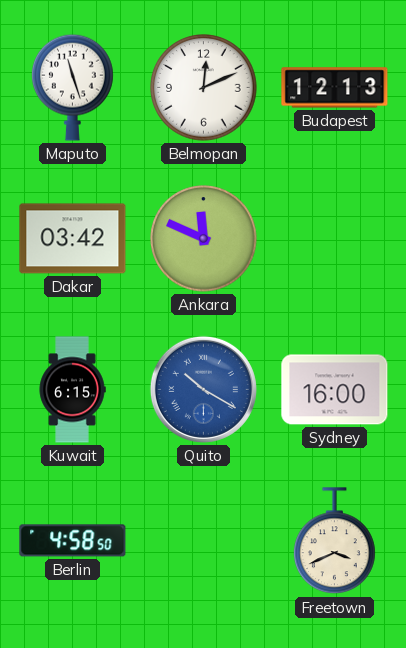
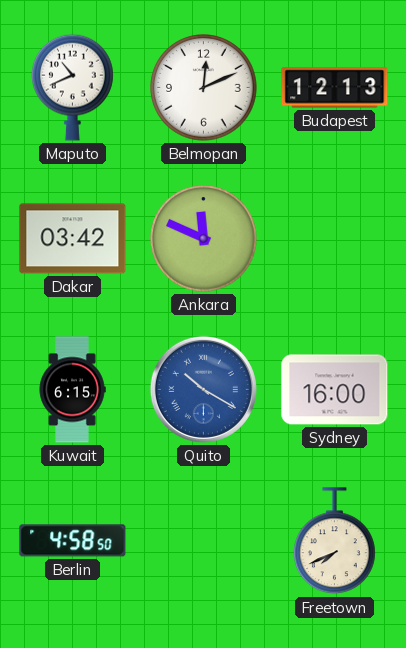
Maputo: 11:27 -> 10:41
Freetown: 3:41 -> 7:41
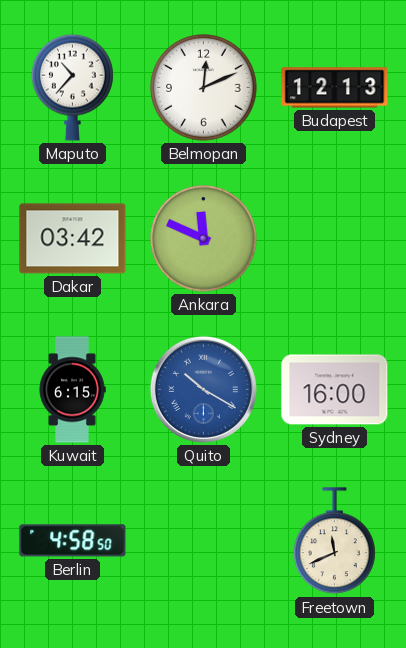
Maputo: 10:41 -> 10:37
Freetown: 7:41 -> 11:41
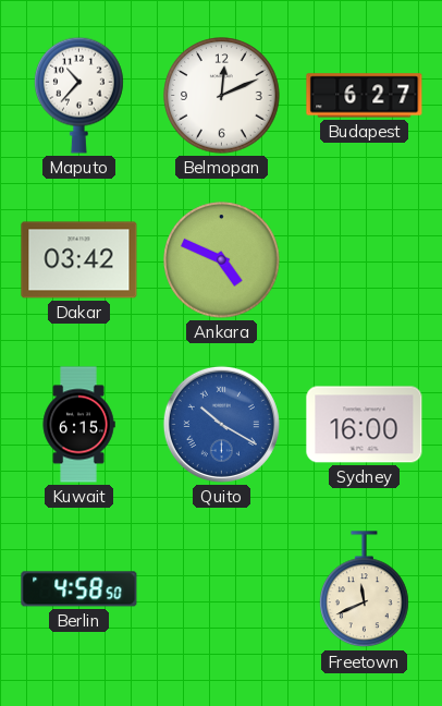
Budapest: 12:13 -> 6:27
Ankara: 11:49 -> 4:49
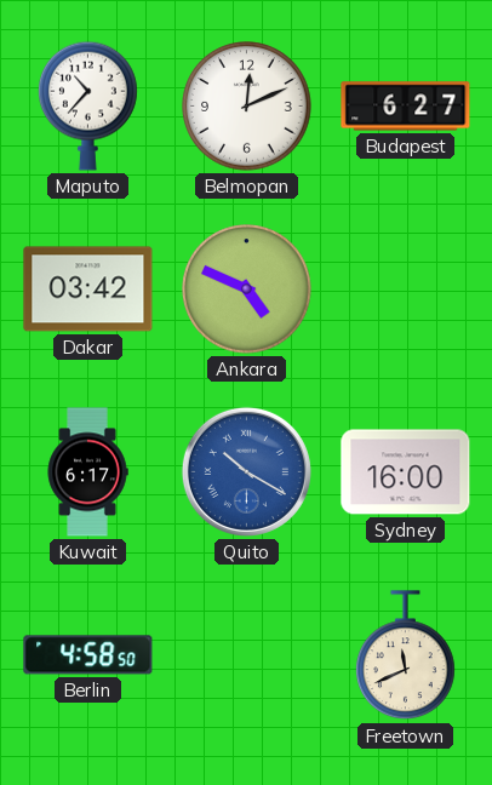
Kuwait: 6:15 -> 6:17
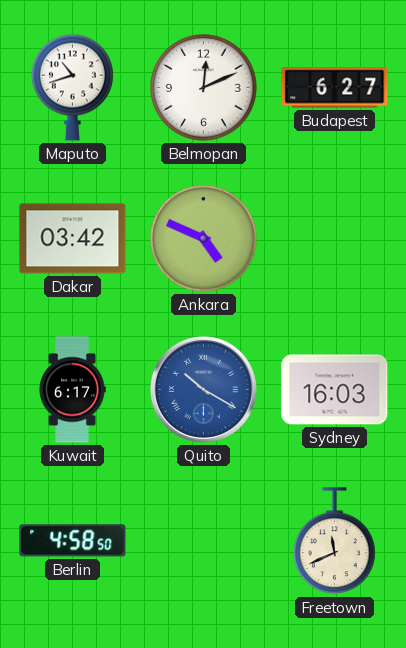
Maputo: 10:37 -> 10:42
Sydney: 16:00 -> 16:03
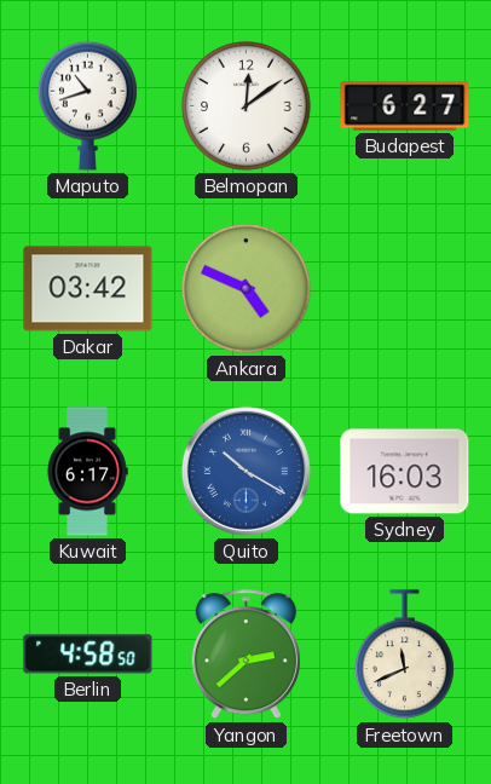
Belmopan: 12:11 -> 12:09
Yangon: none -> 2:38
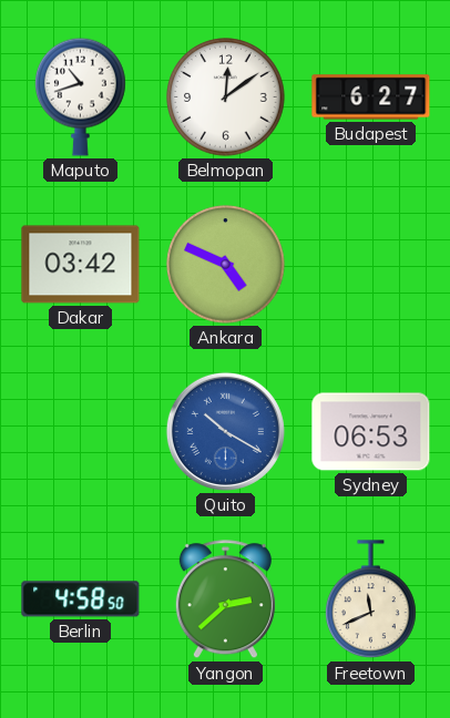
Kuwait: 6:17 -> none
Sydney: 16:03 -> 06:53
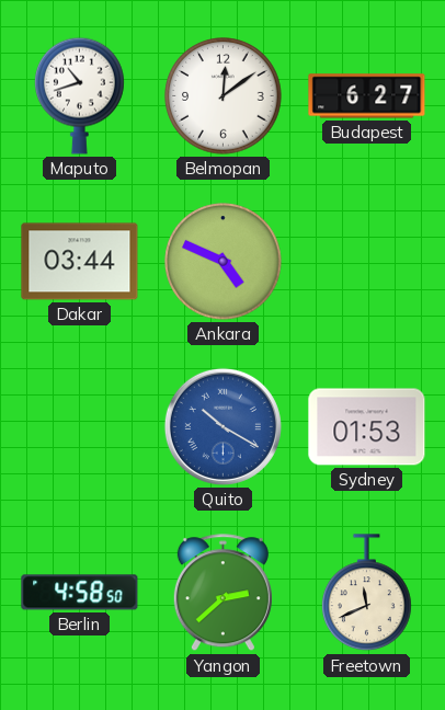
Dakar: 03:42 -> 03:44
Sydney: 06:53 -> 01:53
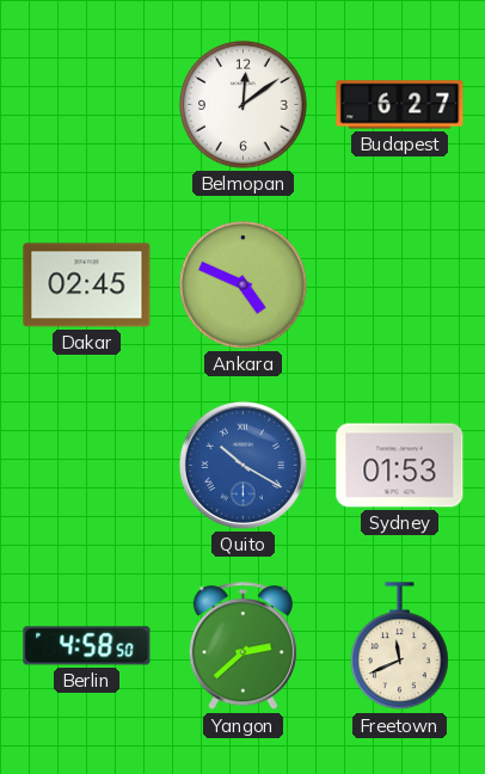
Maputo: 10:42 -> none
Dakar: 03:44 -> 02:45
